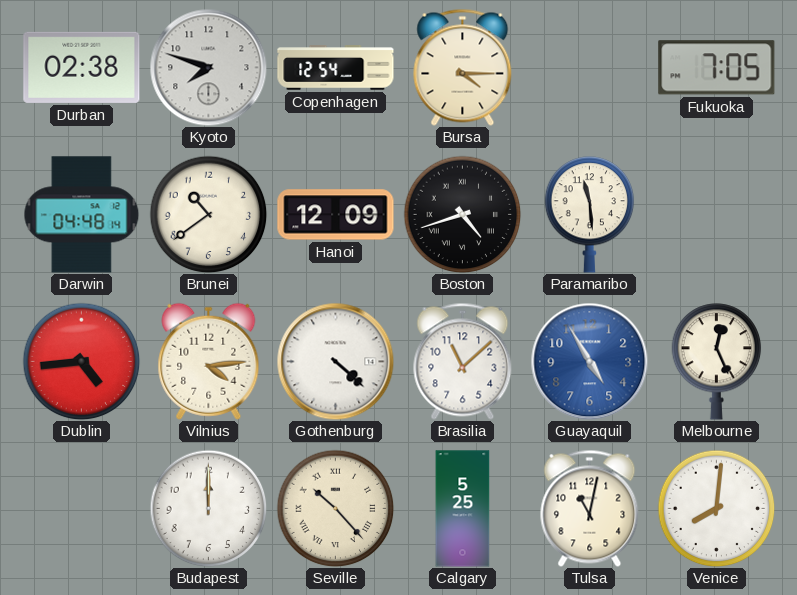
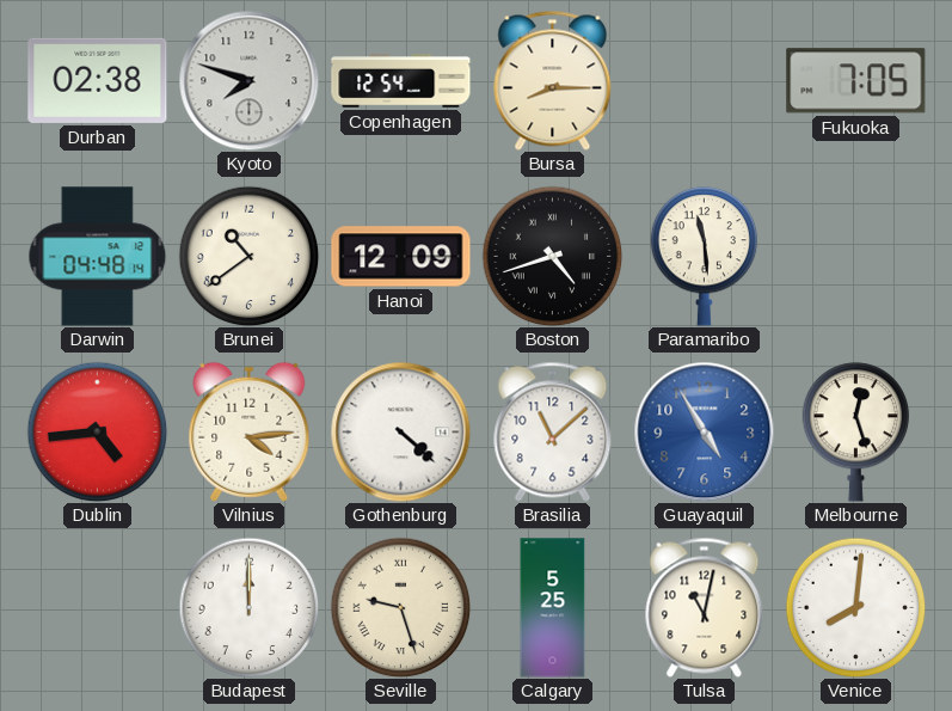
Bursa: 4:15 -> 8:15
Melbourne: 12:26 -> 12:27
Seville: 10:23 -> 9:27
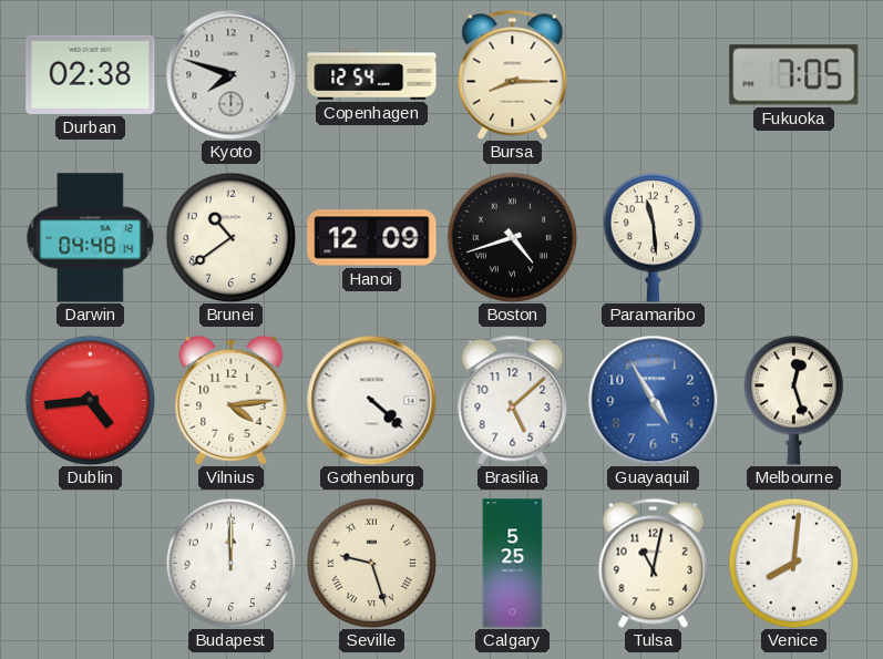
Brasilia: 11:08 -> 5:08
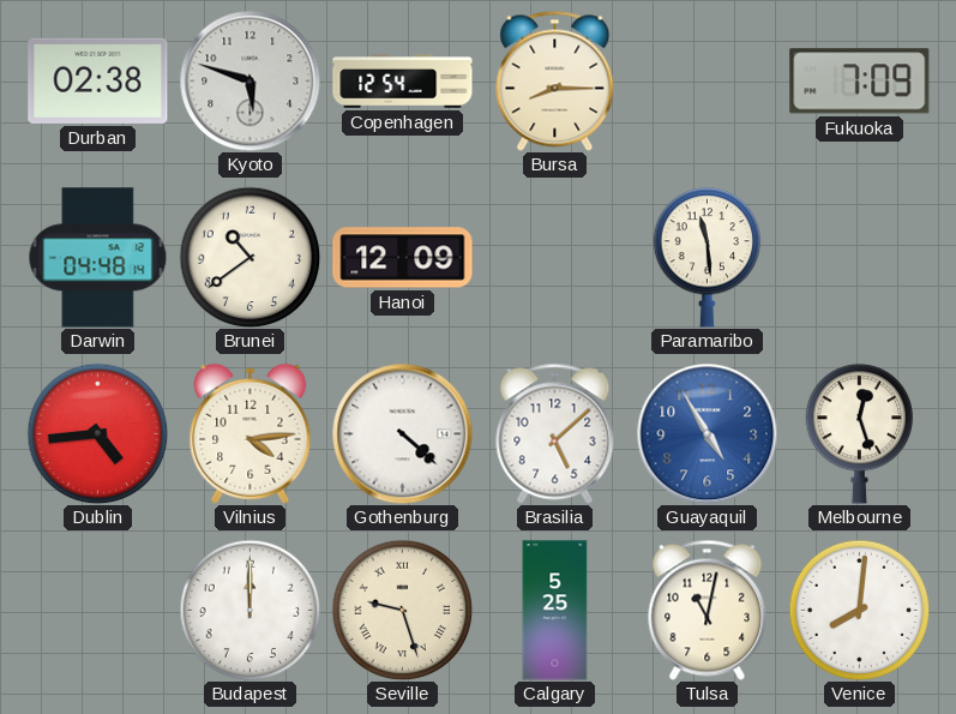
Kyoto: 7:48 -> 5:48
Fukuoka: 7:05 -> 7:09
Boston: 4:42 -> none
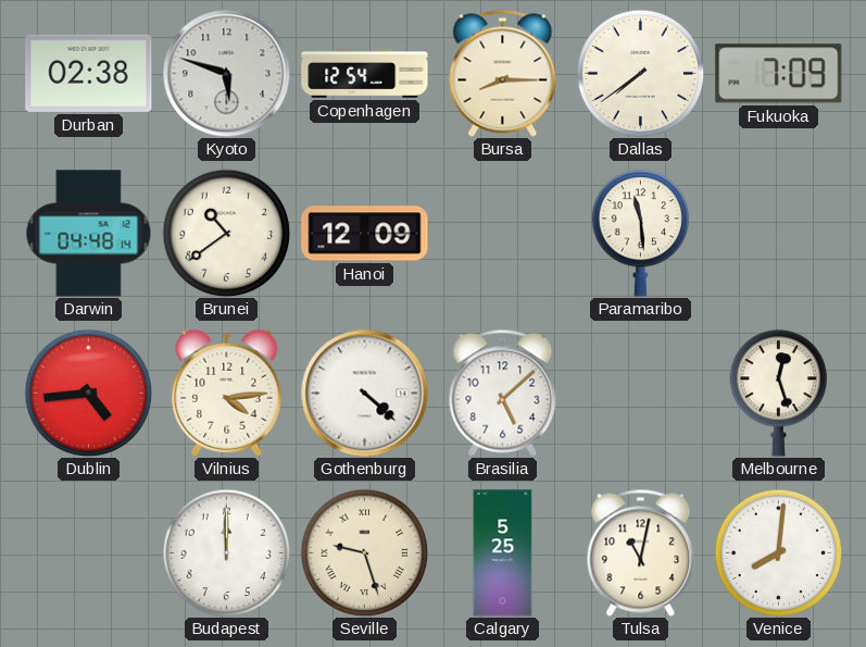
Dallas: none -> 7:39
Guayaquil: 4:55 -> none
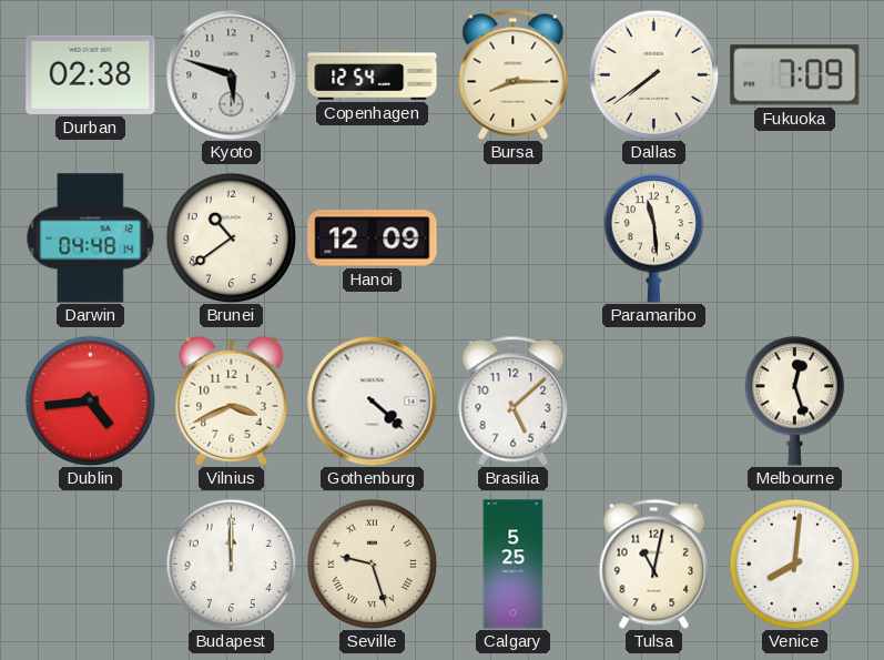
Vilnius: 4:14 -> 3:41
